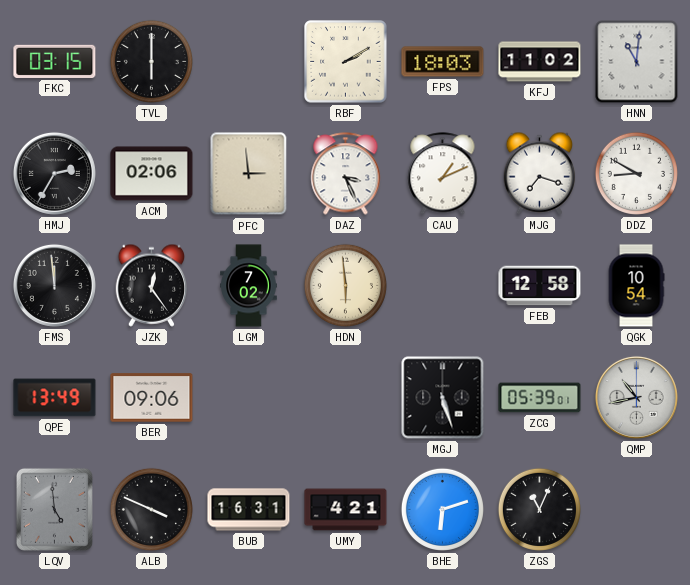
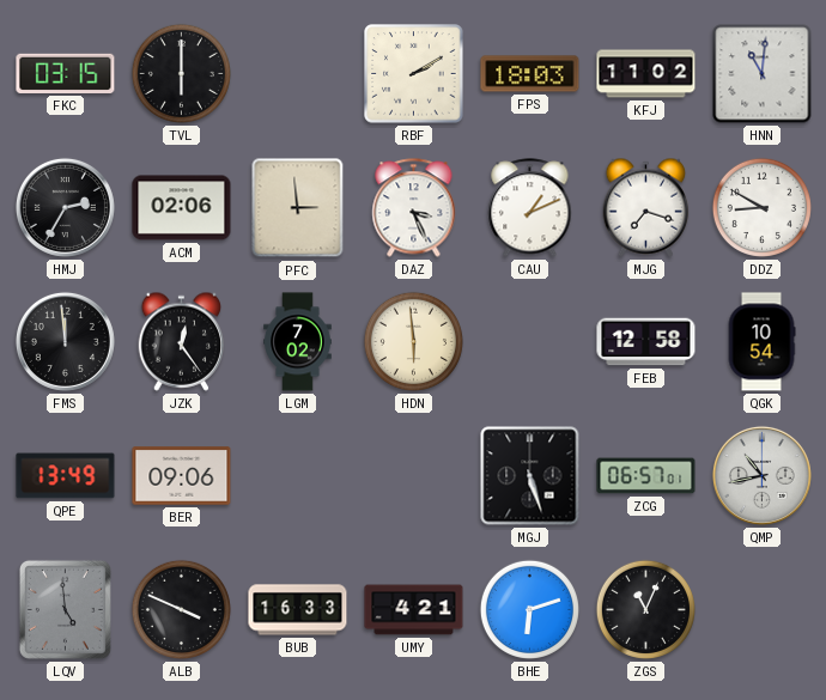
ZCG: 05:39 -> 06:57
BUB: 16:31 -> 16:33
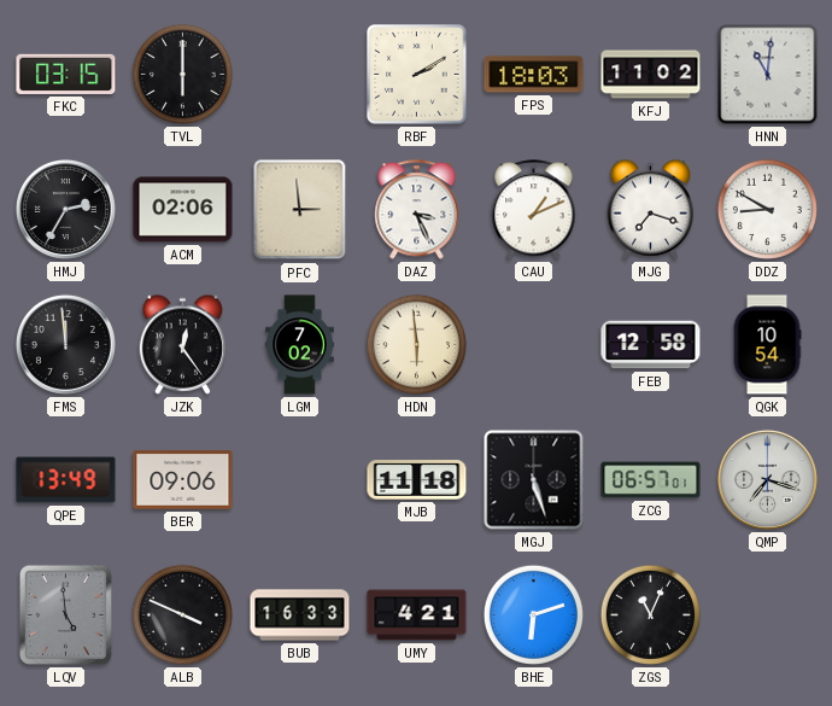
MJB: none -> 11:18
QMP: 10:43 -> 7:18
